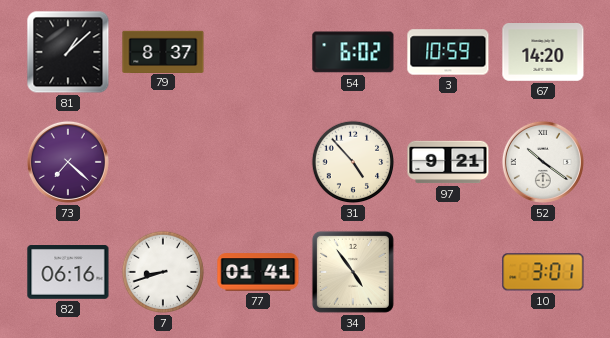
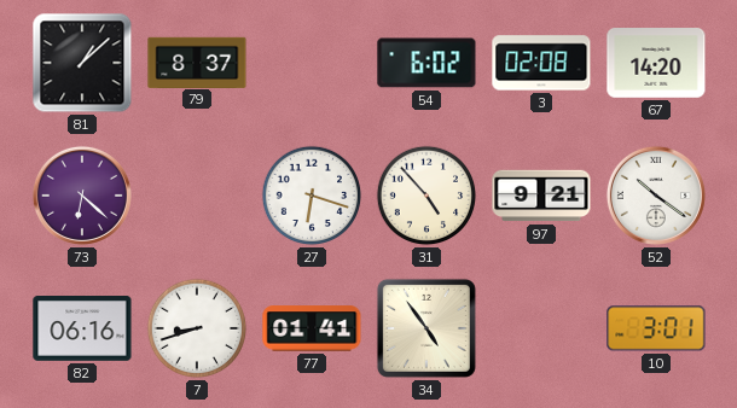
3: 10:59 -> 02:08
73: 7:22 -> 6:22
27: none -> 6:18
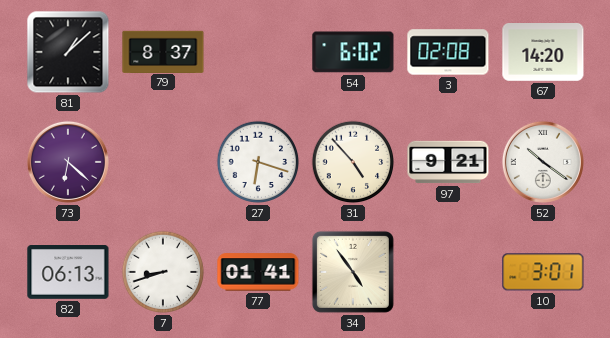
82: 06:16 -> 06:13
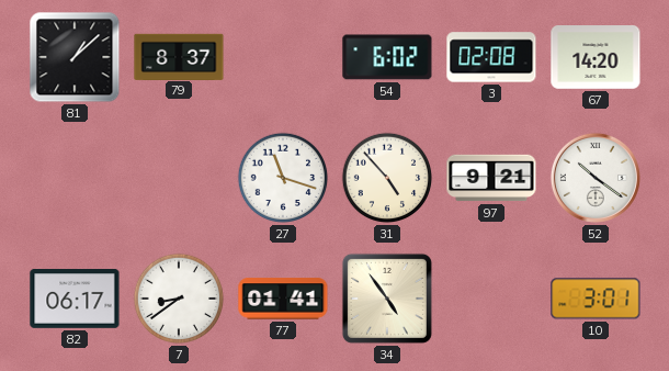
73: 6:22 -> none
27: 6:18 -> 11:18
82: 06:13 -> 06:17
7: 8:42 -> 8:39
